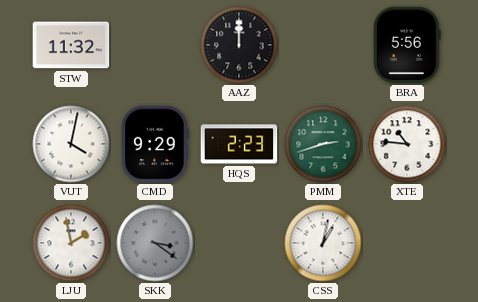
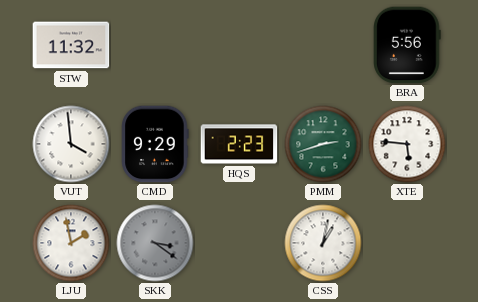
AAZ: 12:00 -> none
VUT: 4:02 -> 3:59
XTE: 10:46 -> 5:46
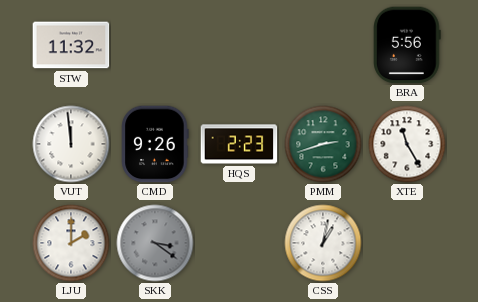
VUT: 3:59 -> 11:59
CMD: 9:29 -> 9:26
XTE: 5:46 -> 11:25
LJU: 1:58 -> 2:00
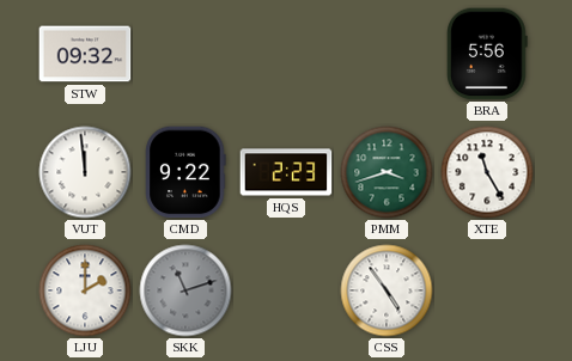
STW: 11:32 -> 09:32
CMD: 9:26 -> 9:22
PMM: 2:42 -> 3:42
SKK: 3:21 -> 11:12
CSS: 1:02 -> 4:54
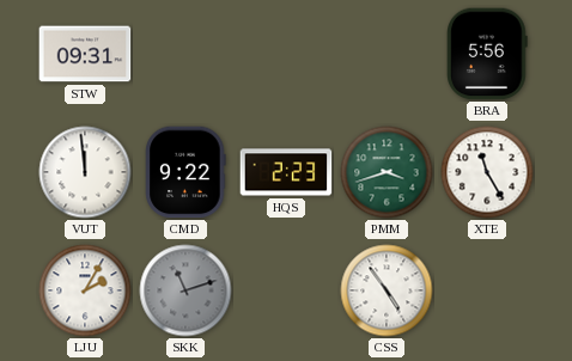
STW: 09:32 -> 09:31
LJU: 2:00 -> 2:05
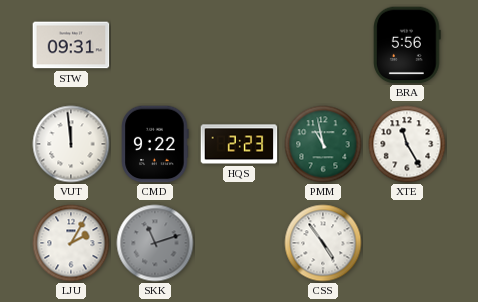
PMM: 3:42 -> 10:58
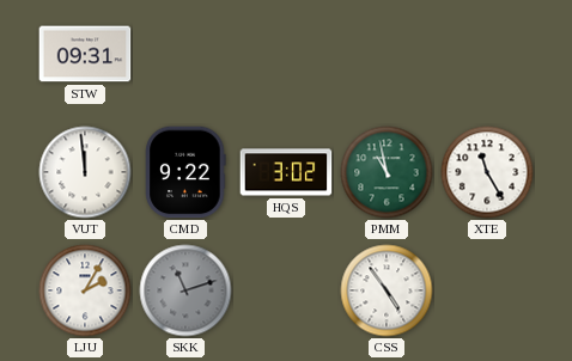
BRA: 5:56 -> none
HQS: 2:23 -> 3:02
